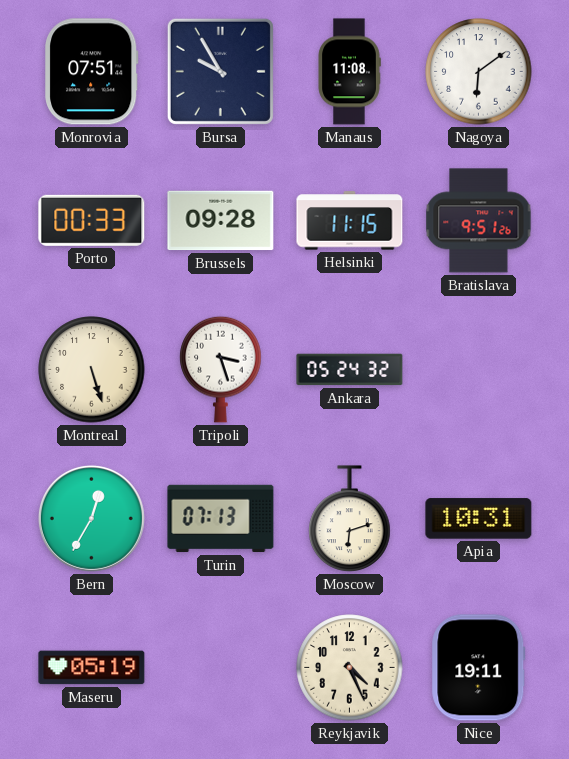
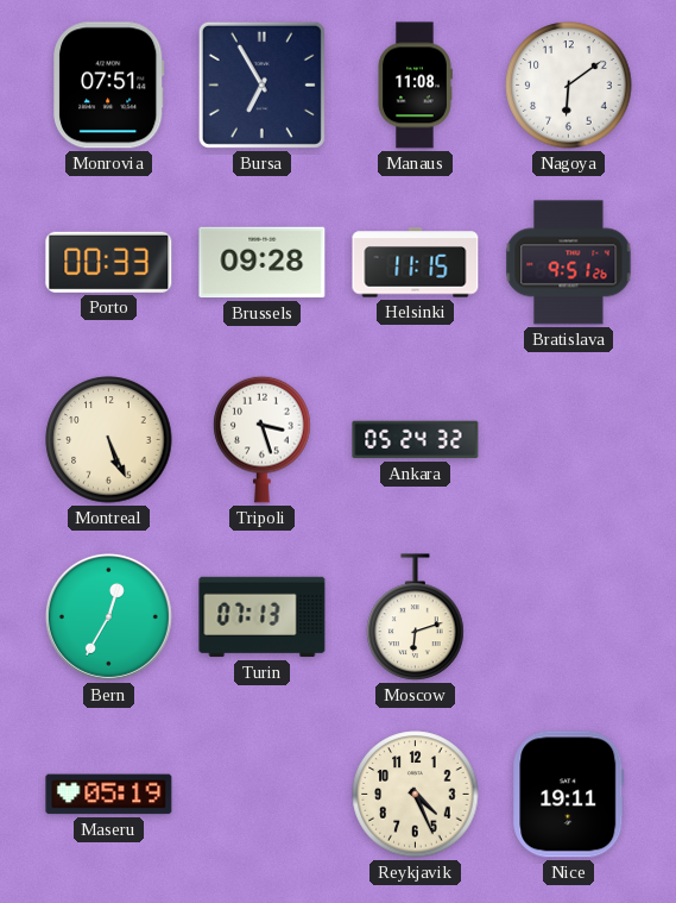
Bursa: 9:55 -> 6:55
Montreal: 5:27 -> 5:26
Apia: 10:31 -> none
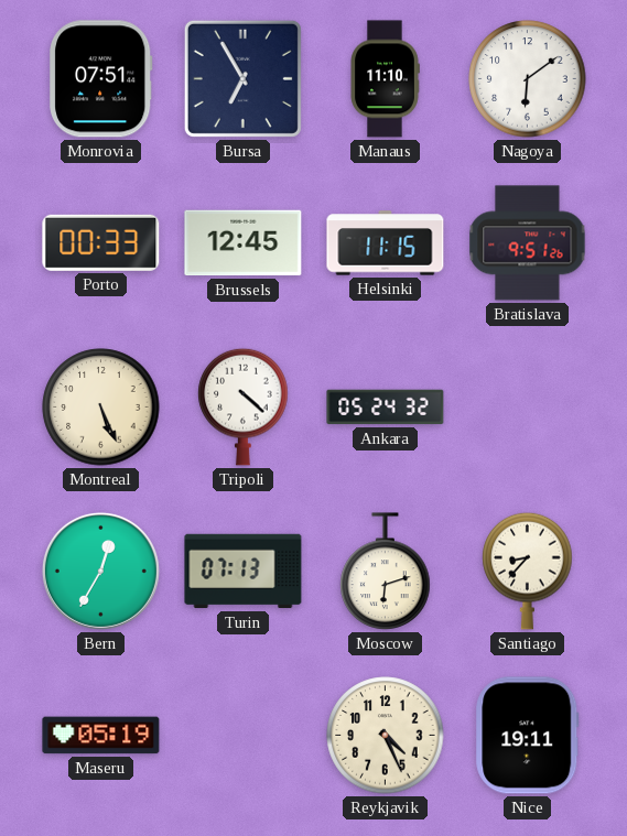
Manaus: 11:08 -> 11:10
Brussels: 09:28 -> 12:45
Tripoli: 3:27 -> 4:22
Santiago: none -> 8:37
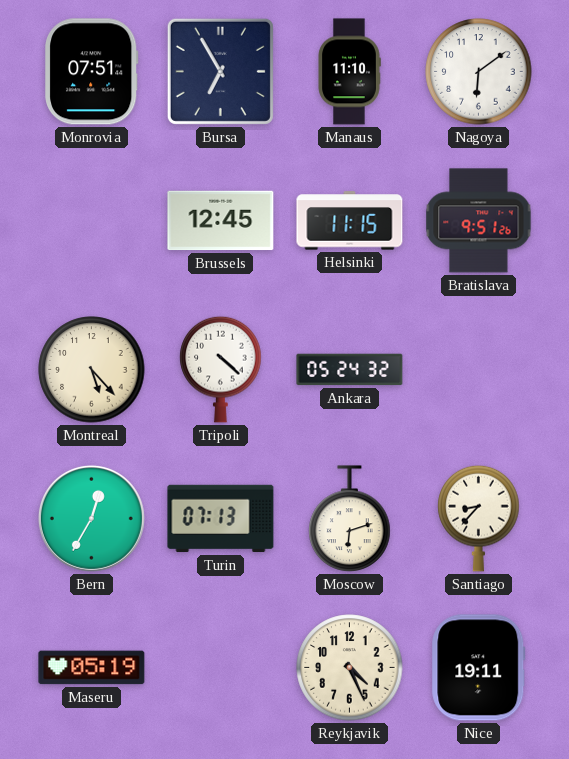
Porto: 00:33 -> none
Montreal: 5:26 -> 5:23
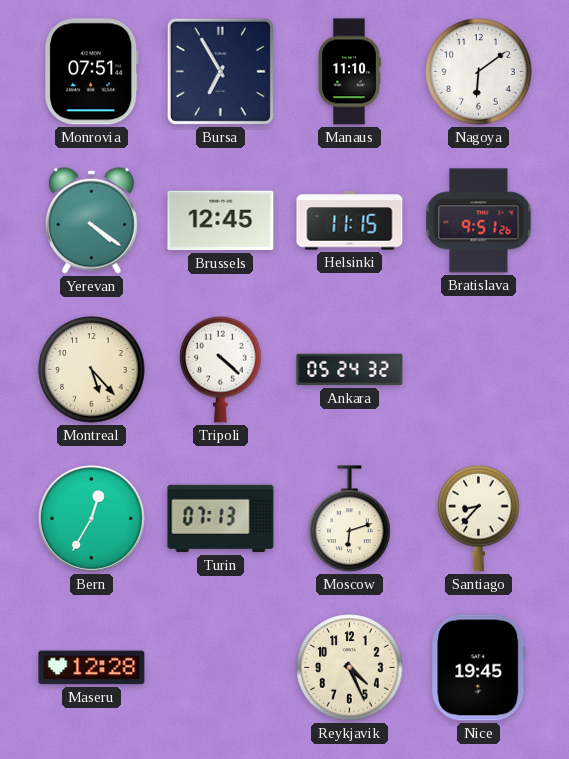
Yerevan: none -> 4:21
Maseru: 05:19 -> 12:28
Nice: 19:11 -> 19:45
